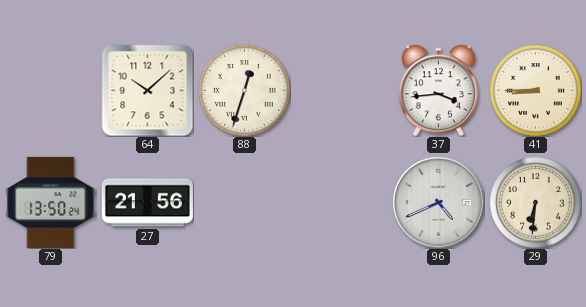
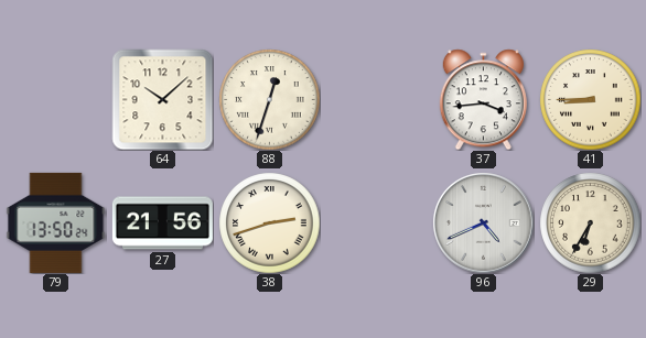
38: none -> 2:42
29: 6:31 -> 6:35
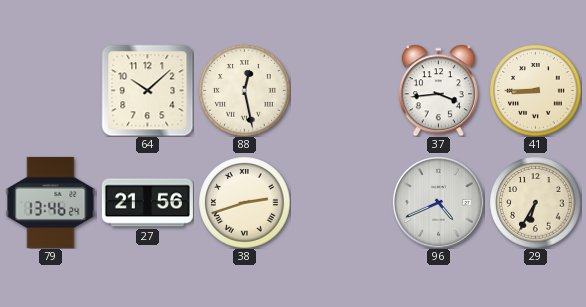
88: 12:33 -> 12:28
79: 13:50 -> 13:46
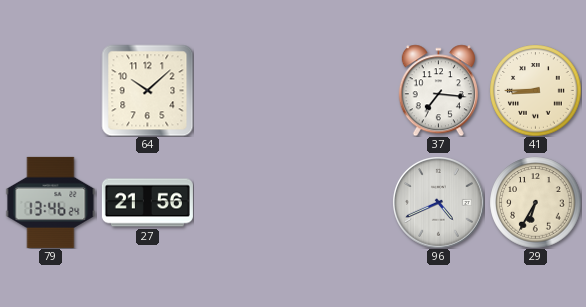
88: 12:28 -> none
37: 3:44 -> 7:16
38: 2:42 -> none
